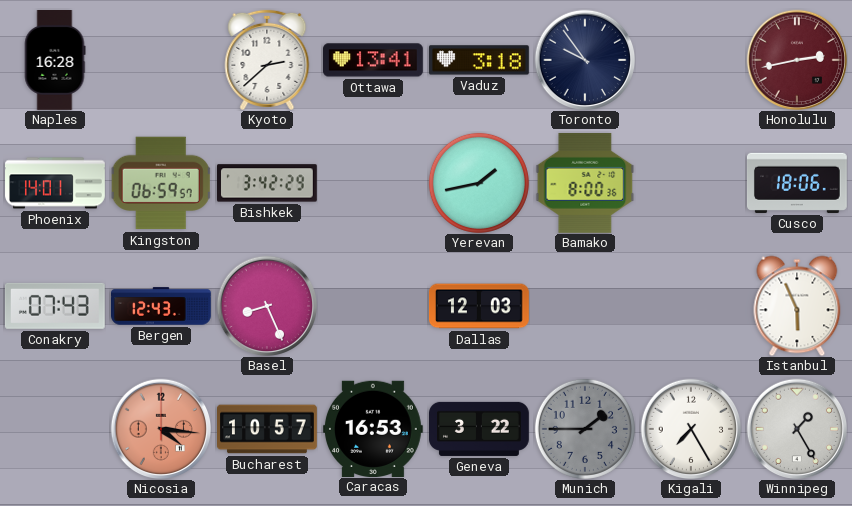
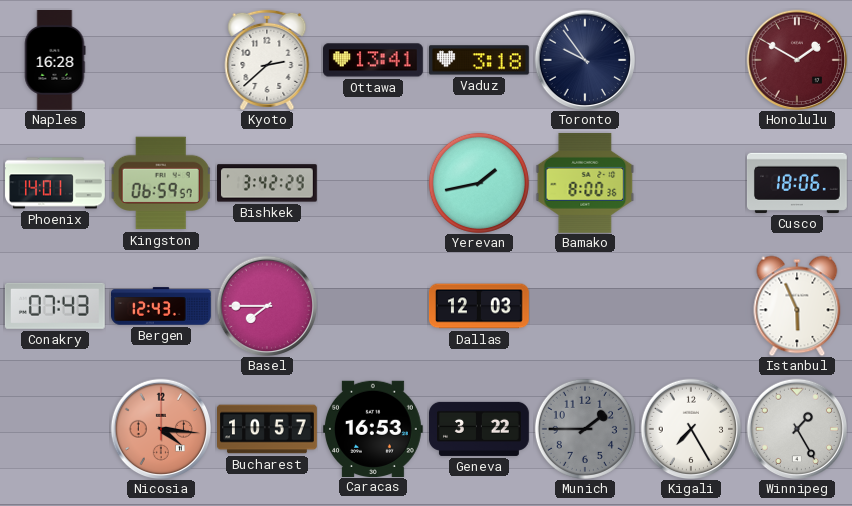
Honolulu: 2:43 -> 1:50
Basel: 8:26 -> 7:45
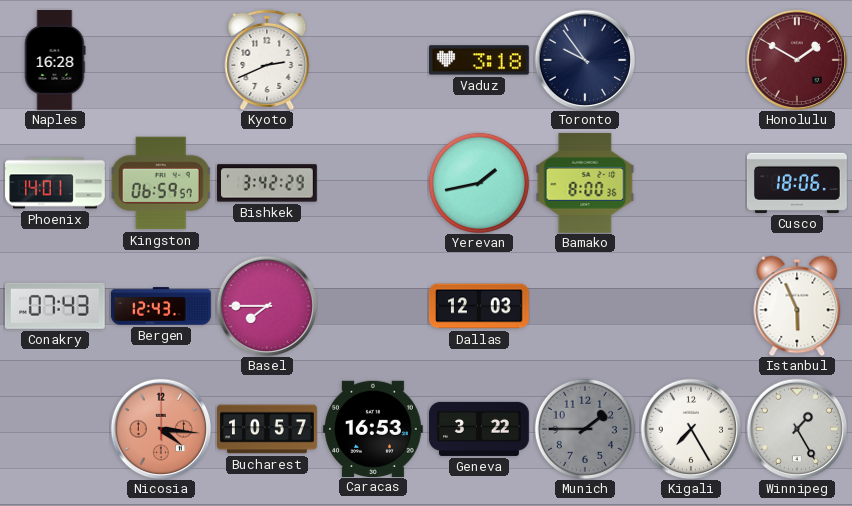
Kyoto: 2:38 -> 2:41
Ottawa: 13:41 -> none
